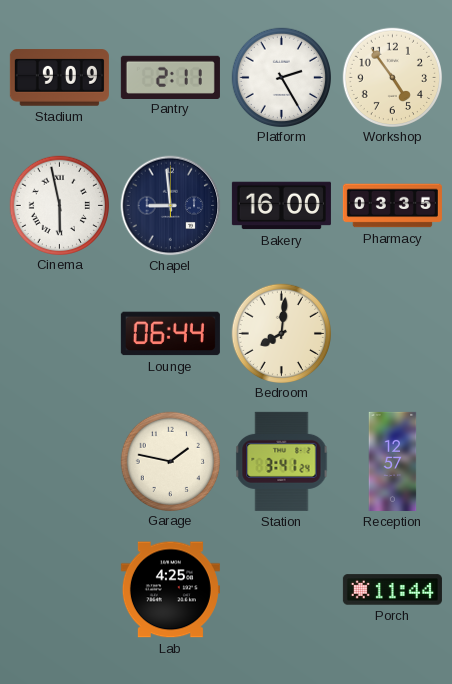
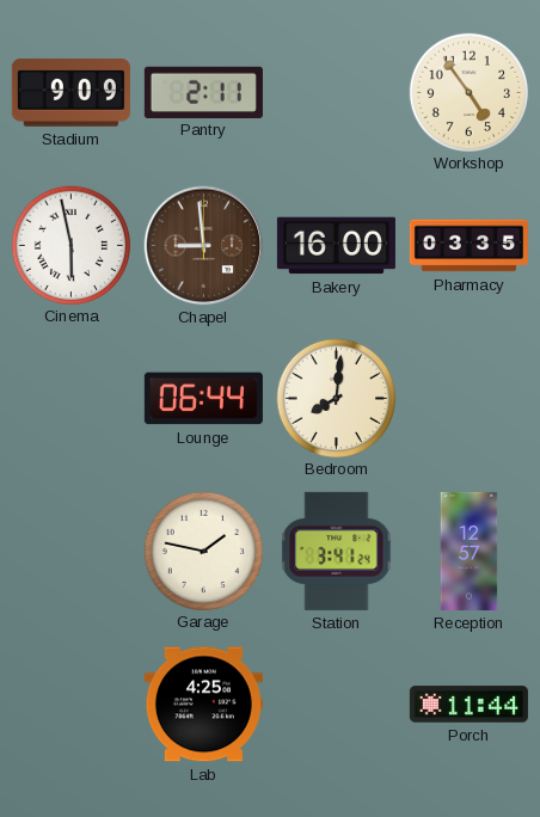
Platform: 2:25 -> none
Chapel dial: navy -> brown
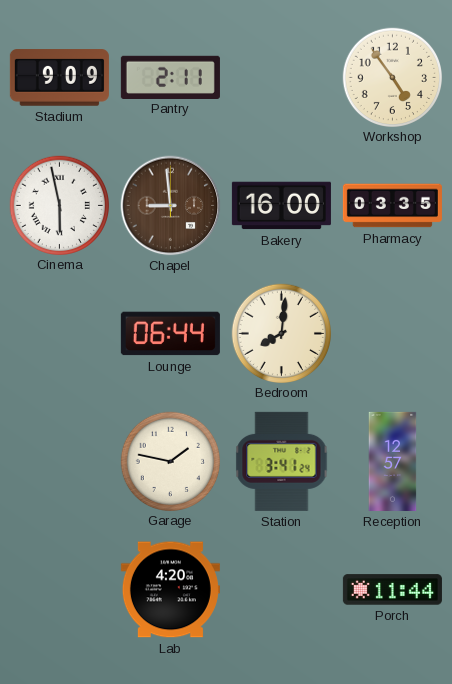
Lab: 4:25 -> 4:20
